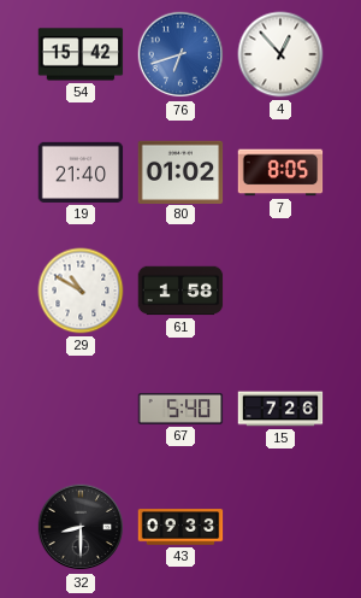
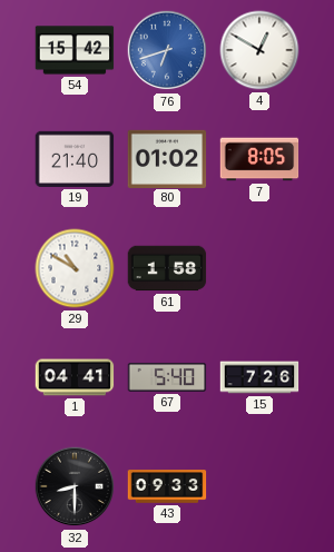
4: 12:53 -> 12:50
1: none -> 04:41
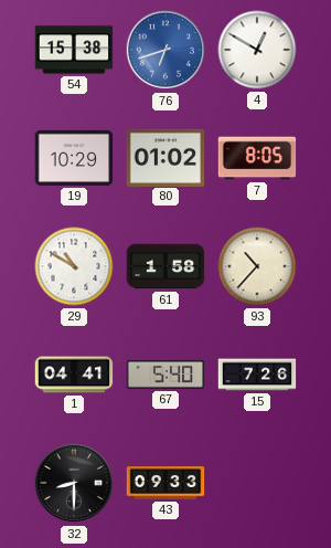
54: 15:42 -> 15:38
19: 21:40 -> 10:29
93: none -> 10:37
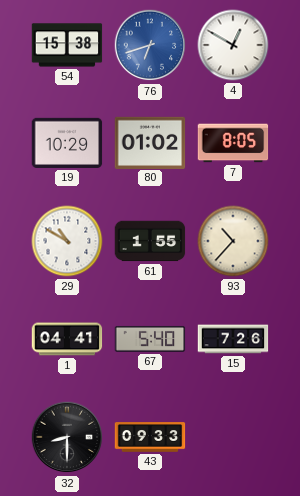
61: 1:58 -> 1:55
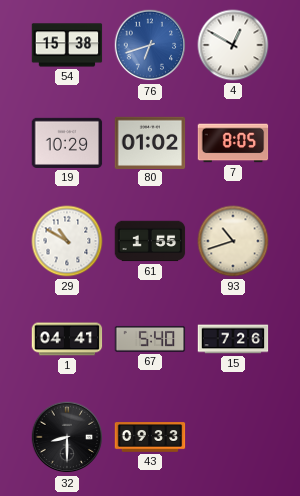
93: 10:37 -> 10:42
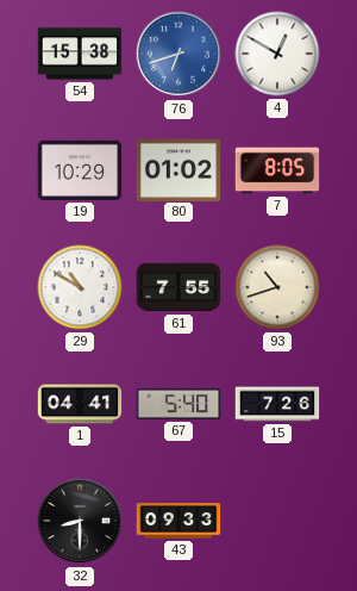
61: 1:55 -> 7:55
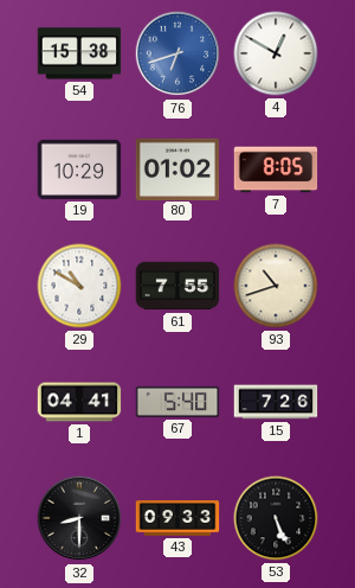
53: none -> 5:26
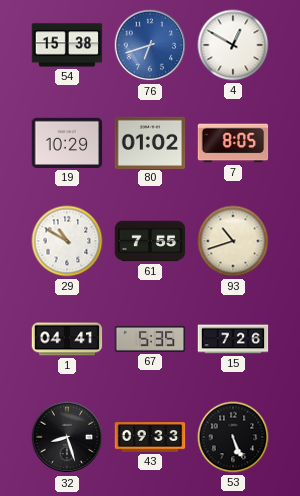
67: 5:40 -> 5:35
32: 8:30 -> 8:27
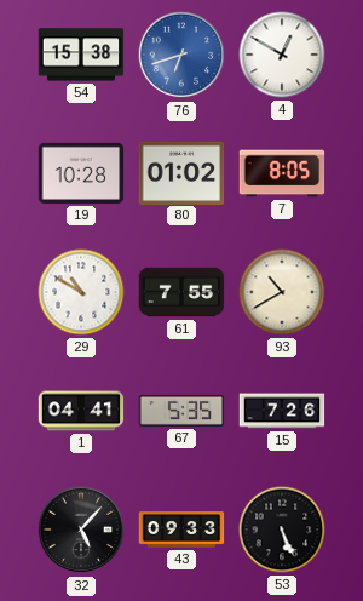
19: 10:29 -> 10:28
93: 10:42 -> 10:40
32: 8:27 -> 5:07
